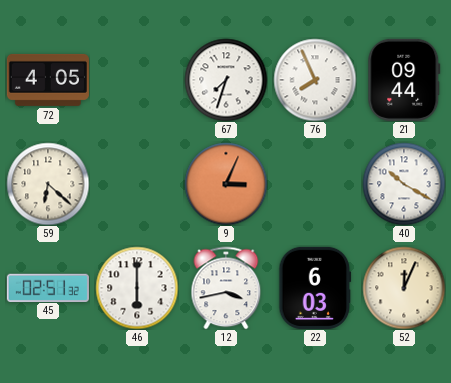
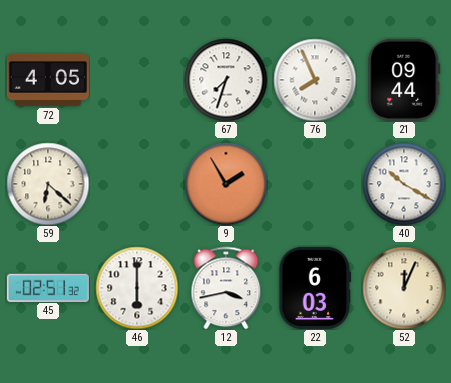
9: 3:04 -> 1:55
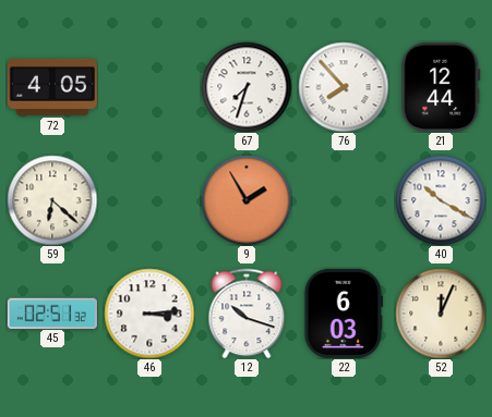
76: 7:56 -> 7:53
21: 09:44 -> 12:44
46: 6:00 -> 3:14
12: 3:43 -> 10:18
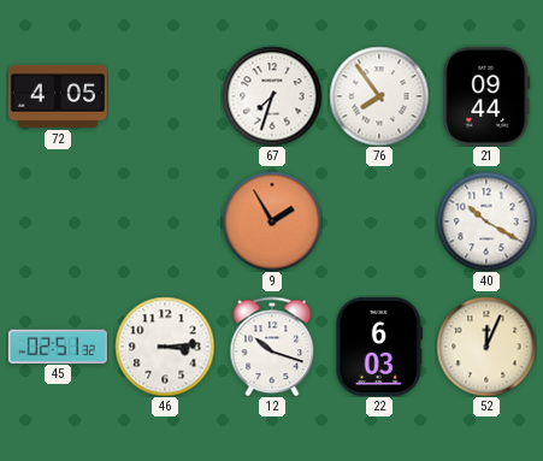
76: 7:53 -> 7:54
21: 12:44 -> 09:44
59: 6:22 -> none
